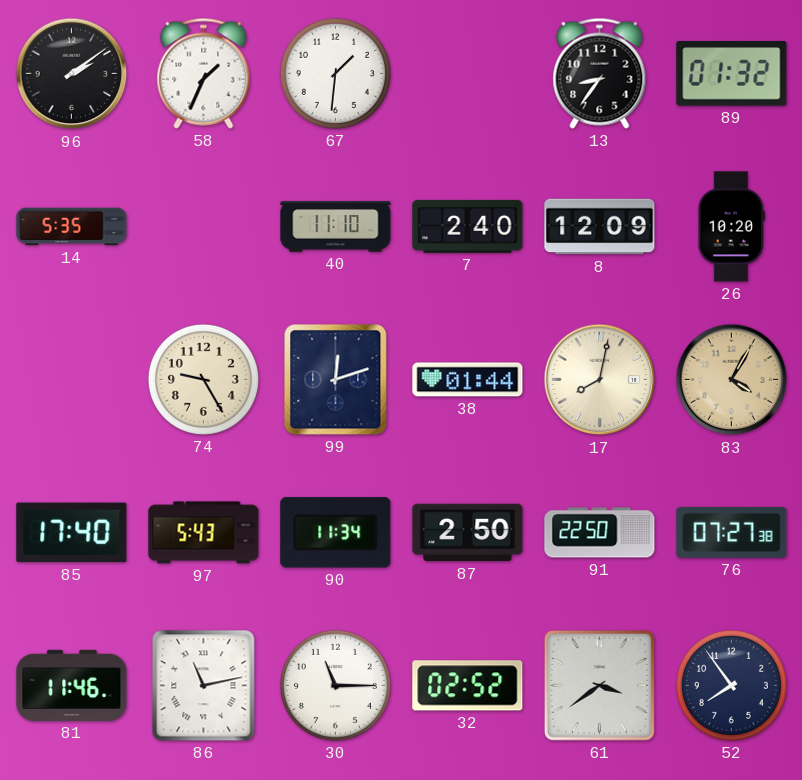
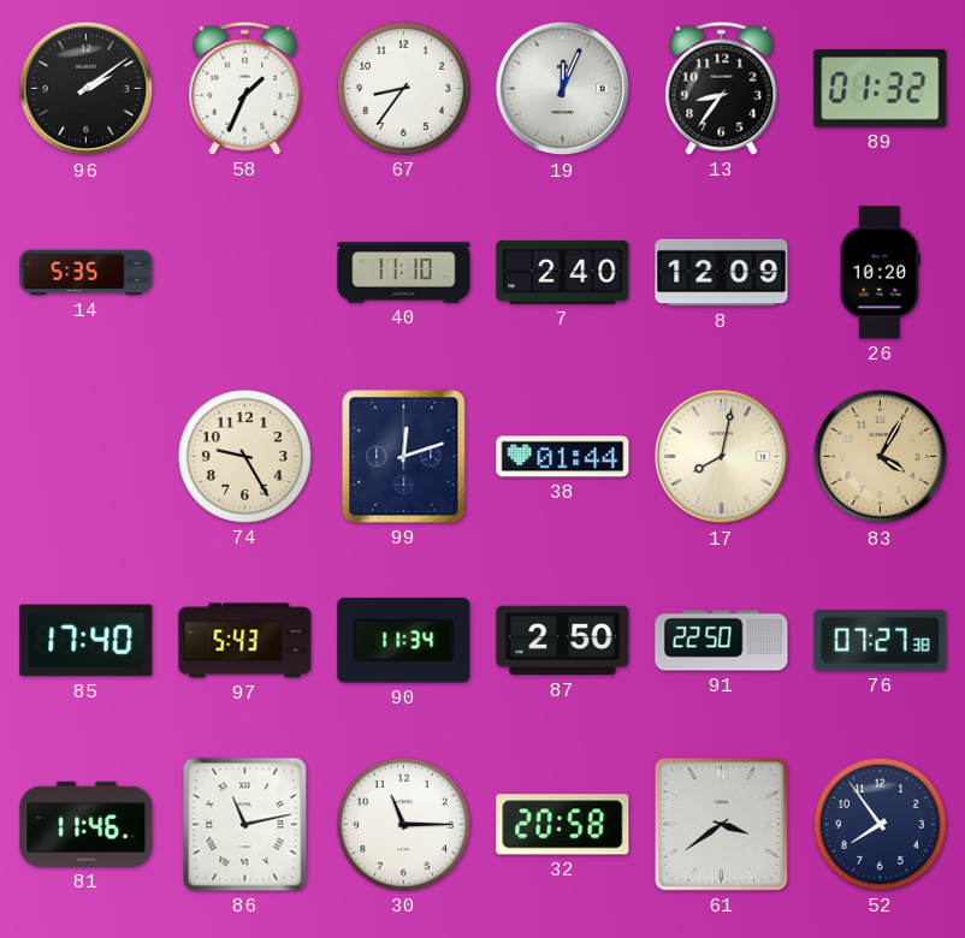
67: 1:31 -> 8:36
19: none -> 12:04
32: 02:52 -> 20:58
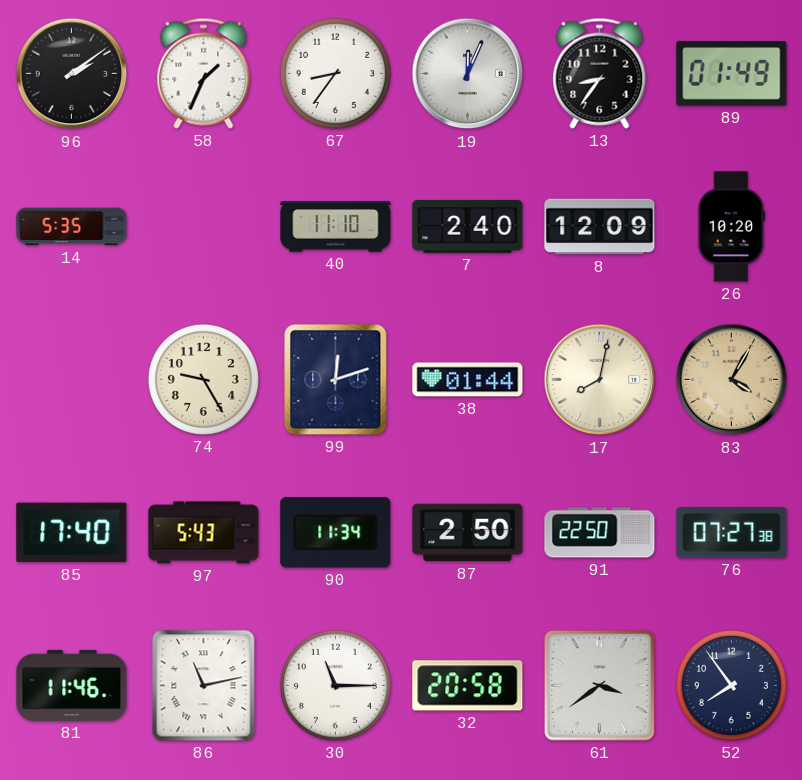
89: 01:32 -> 01:49
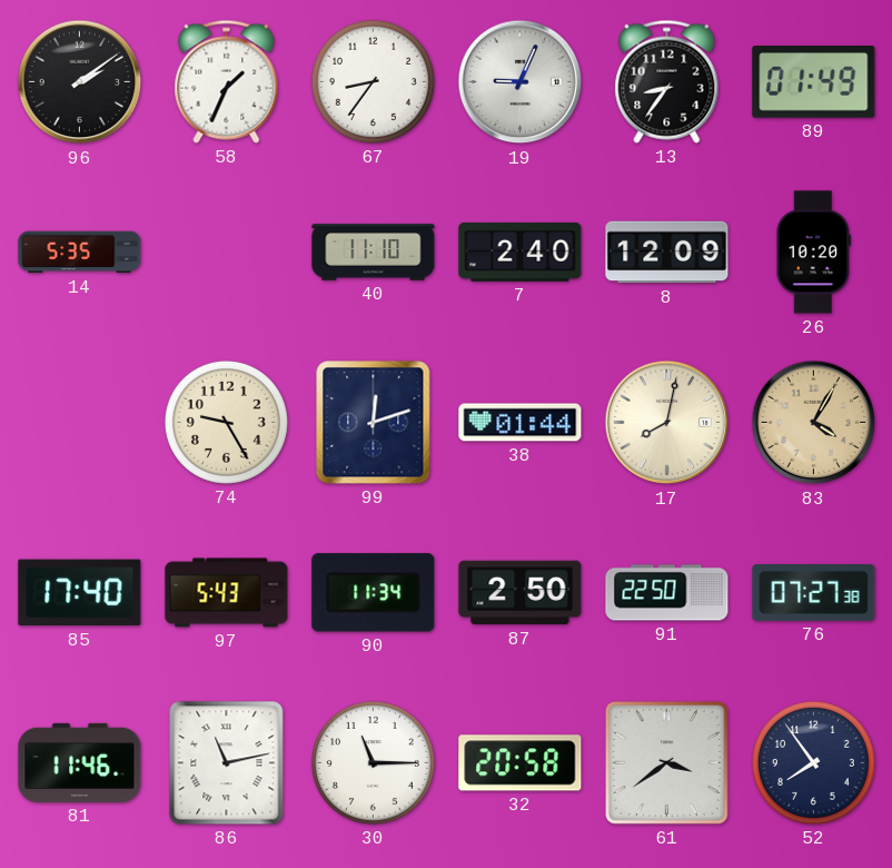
19: 12:04 -> 9:04
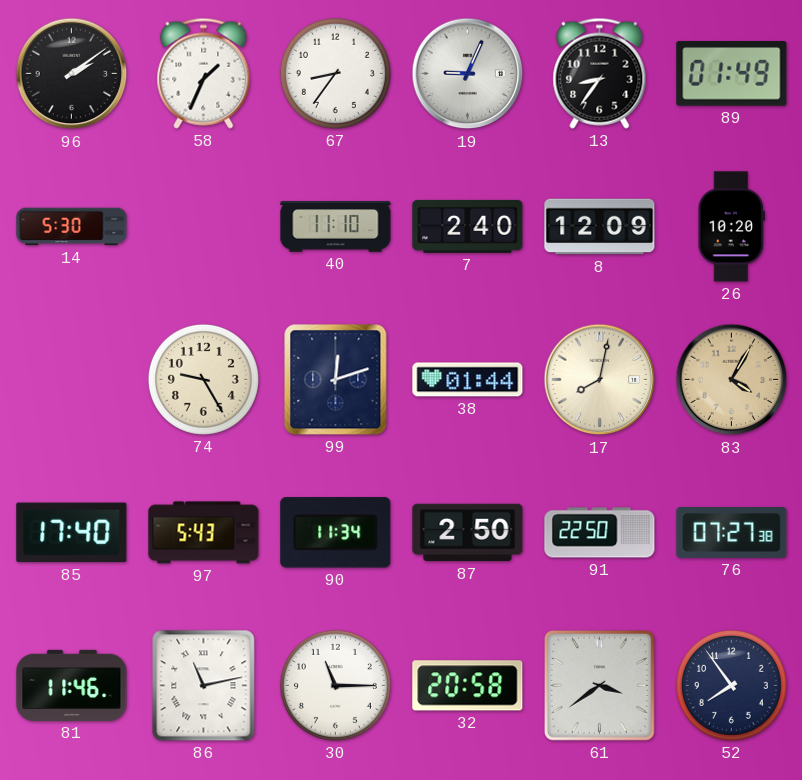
14: 5:35 -> 5:30
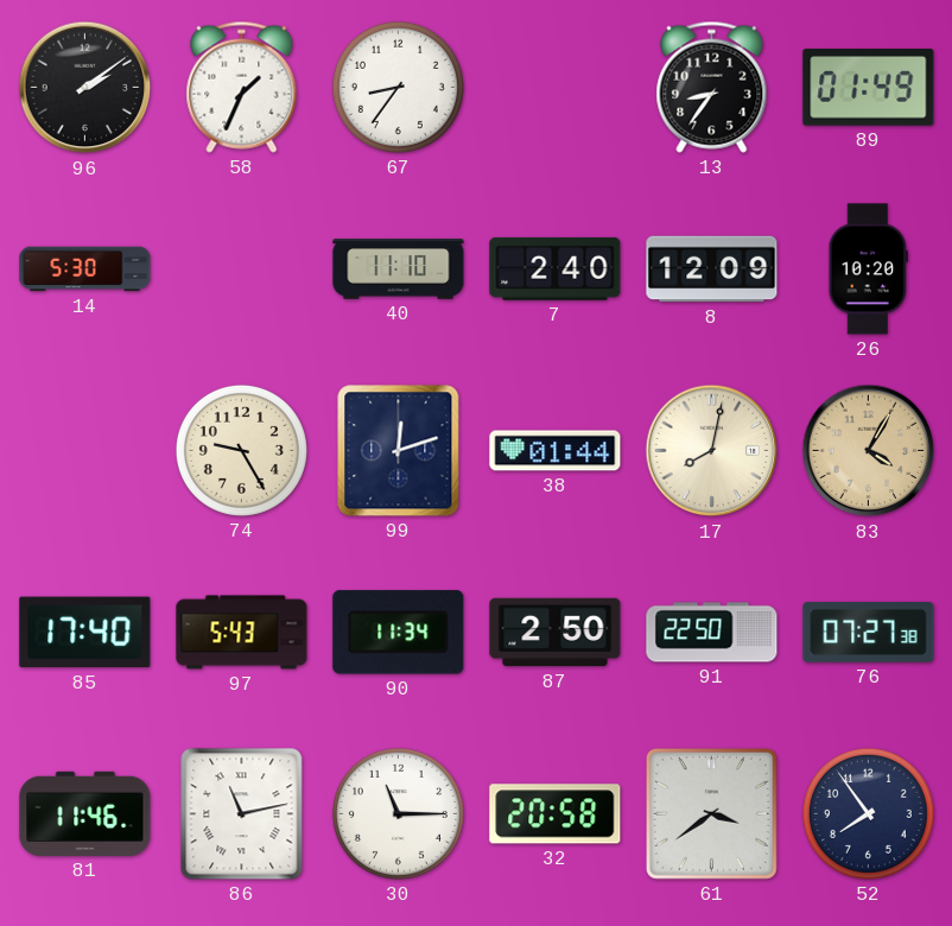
19: 9:04 -> none
